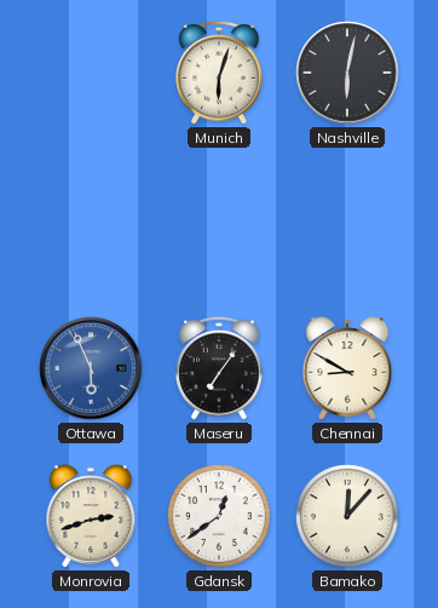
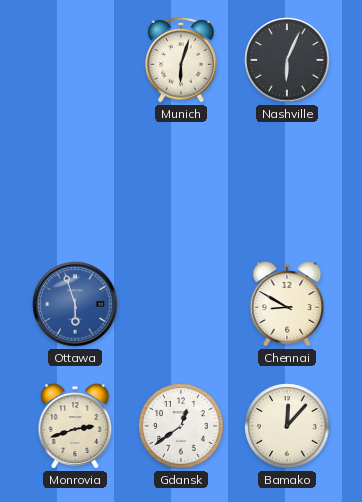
Nashville: 6:02 -> 6:04
Ottawa: 5:56 -> 5:57
Maseru: 7:06 -> none
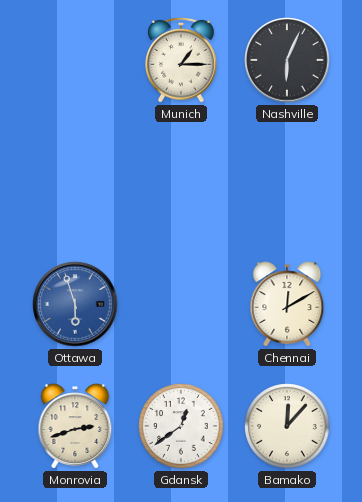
Munich: 6:03 -> 1:15
Chennai: 8:50 -> 12:10
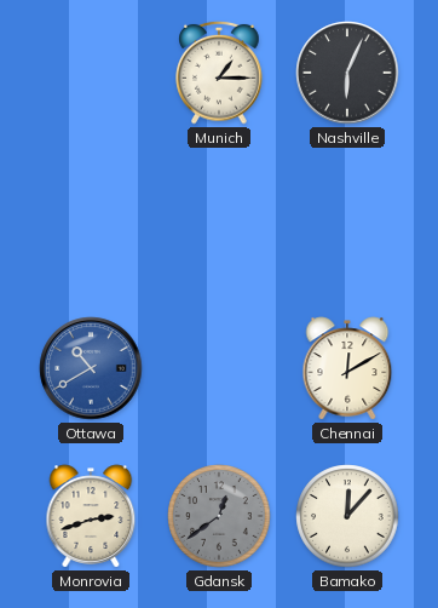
Ottawa: 5:57 -> 10:40
Gdansk dial: white -> grey
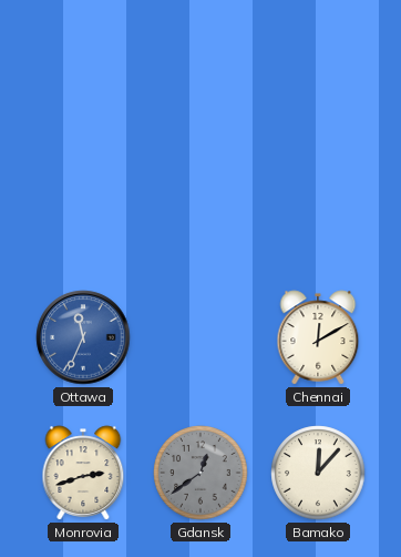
Munich: 1:15 -> none
Nashville: 6:04 -> none
Ottawa: 10:40 -> 11:34
